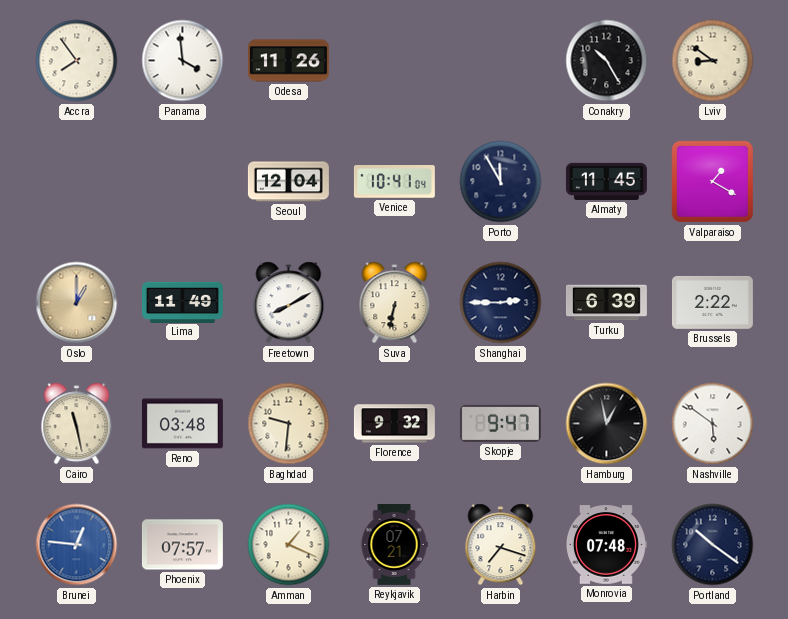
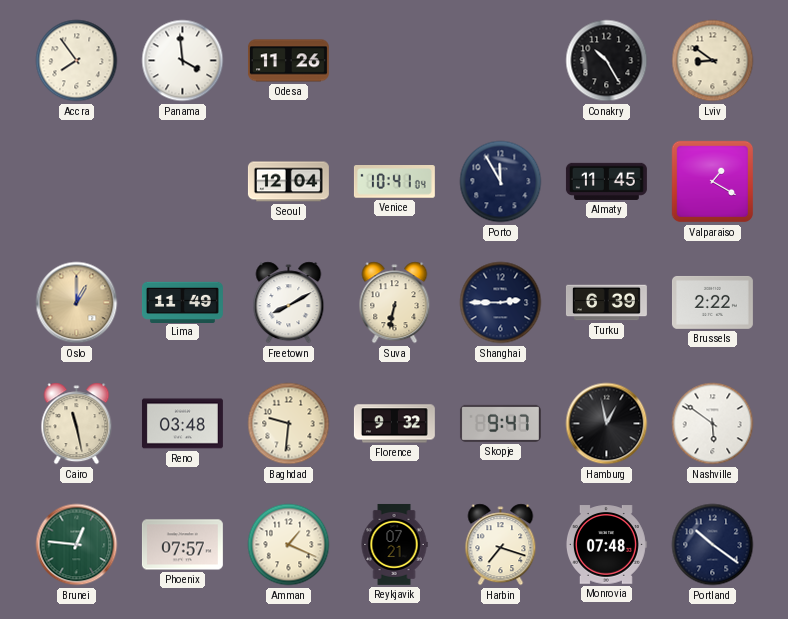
Brunei dial: blue -> green
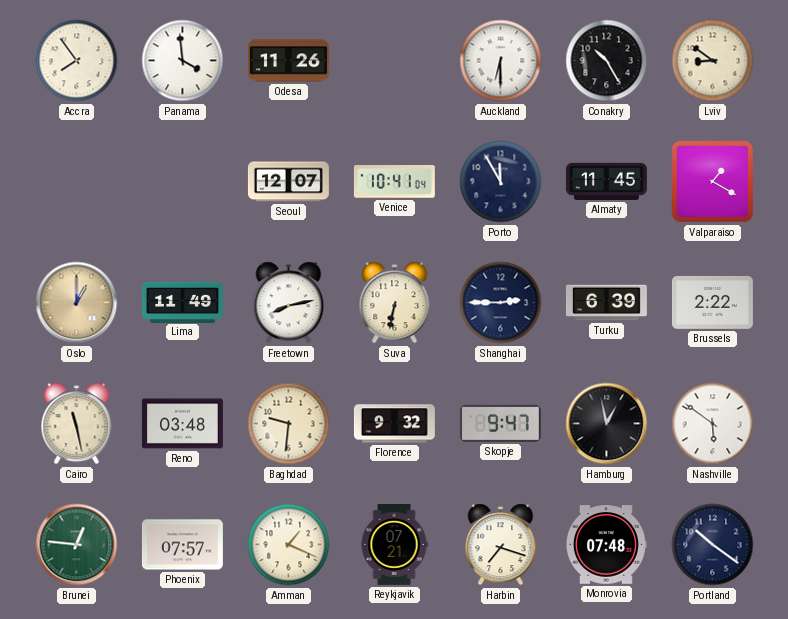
Auckland: none -> 6:30
Seoul: 12:04 -> 12:07
Freetown: 8:10 -> 8:13
